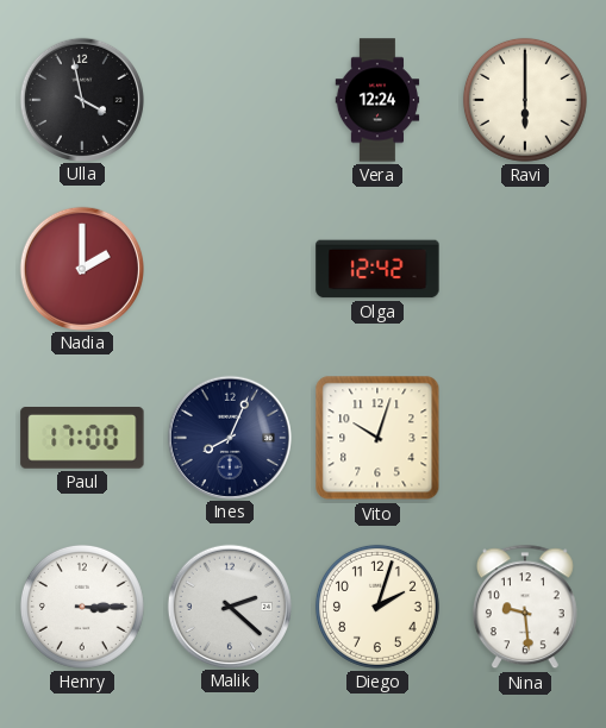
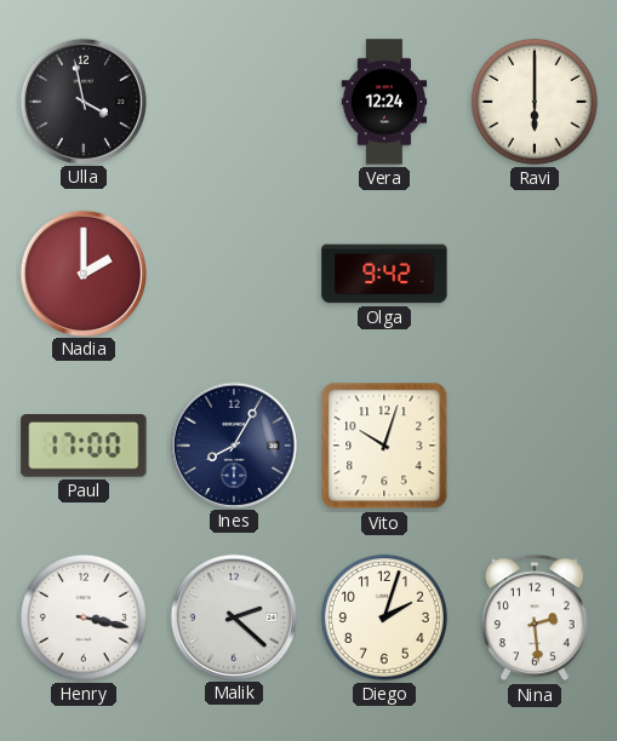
Olga: 12:42 -> 9:42
Ines: 8:04 -> 8:05
Henry: 3:15 -> 3:17
Nina: 9:29 -> 2:29
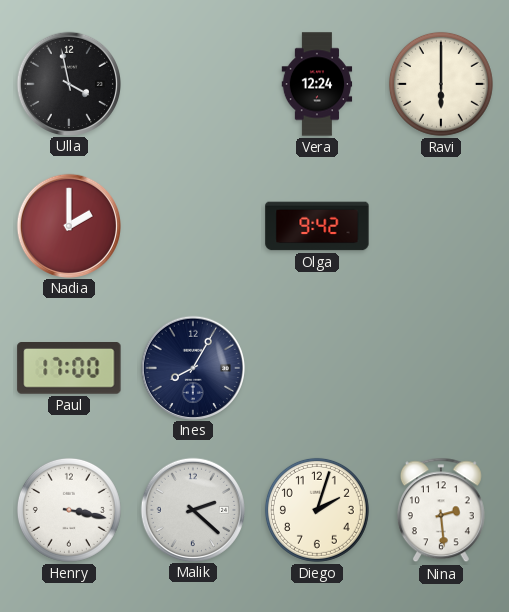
Vito: 10:03 -> none
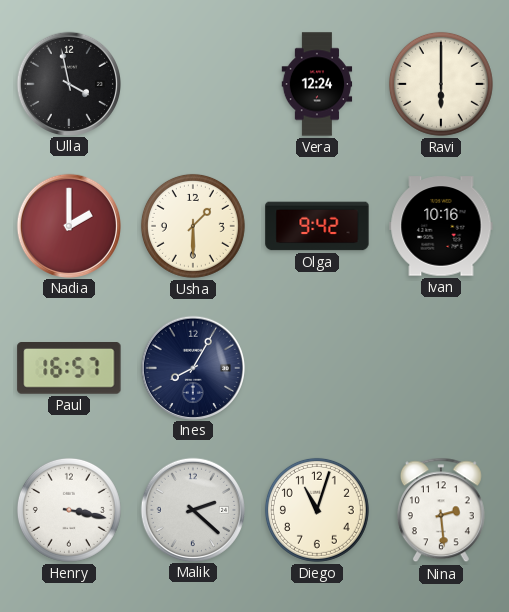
Usha: none -> 1:30
Ivan: none -> 10:16
Paul: 17:00 -> 16:57
Diego: 2:03 -> 11:03
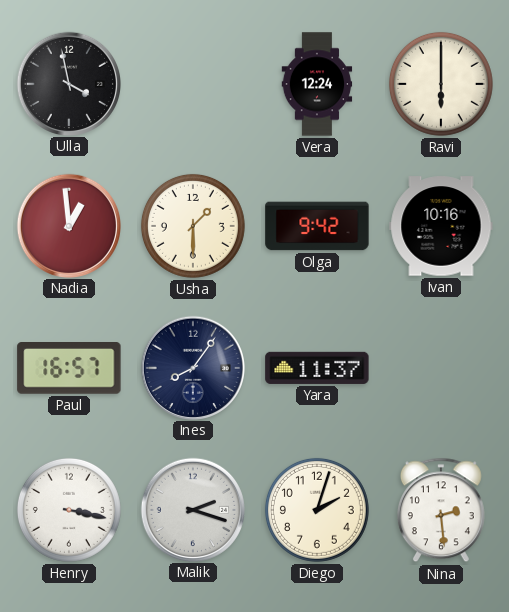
Nadia: 2:00 -> 12:59
Ines: 8:05 -> 8:06
Yara: none -> 11:37
Malik: 2:22 -> 2:18
Diego: 11:03 -> 2:03
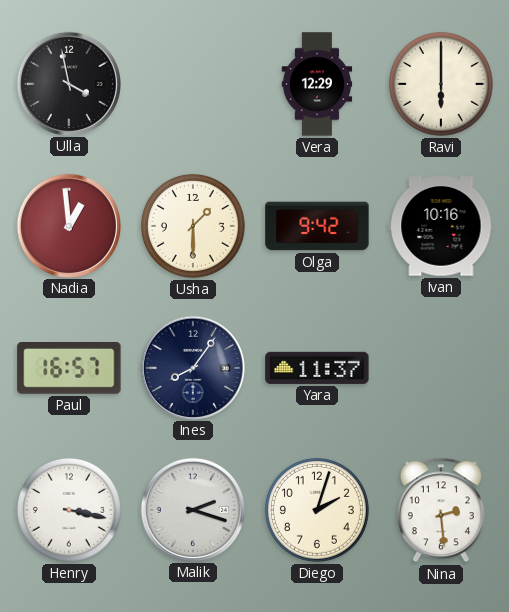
Vera: 12:24 -> 12:29
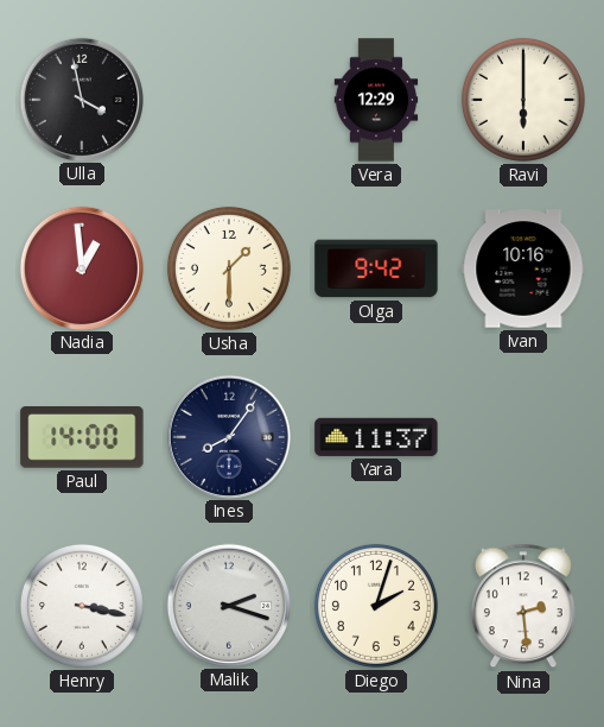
Paul: 16:57 -> 14:00
